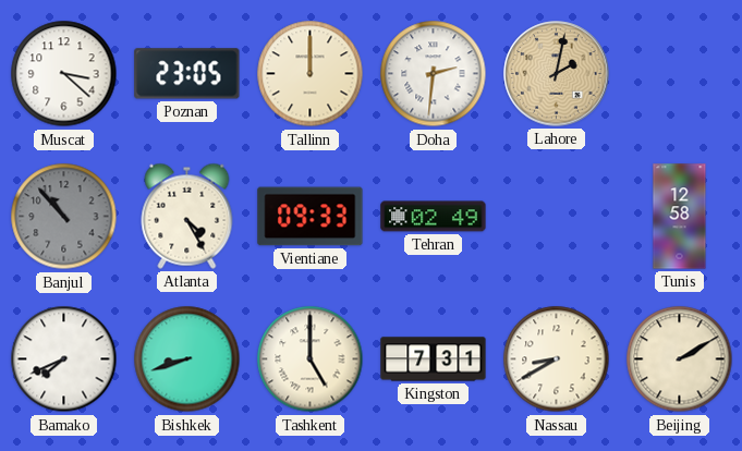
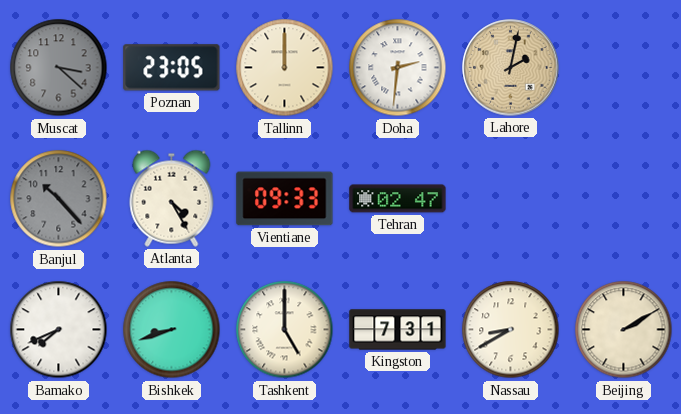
Muscat dial: white -> grey
Banjul: 10:53 -> 10:23
Tehran: 02:49 -> 02:47
Tunis: 12:58 -> none
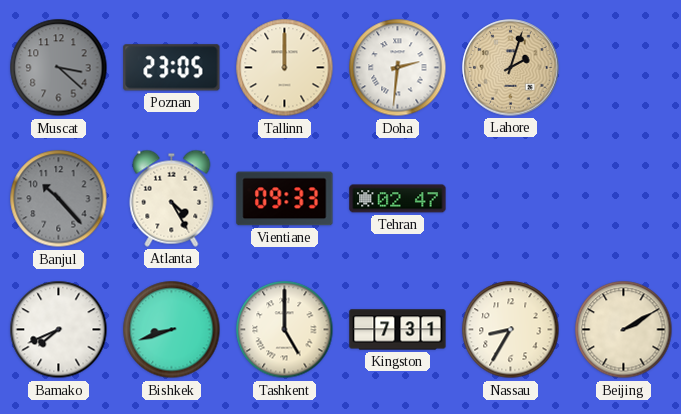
Lahore: 2:02 -> 2:03
Nassau: 8:40 -> 8:35
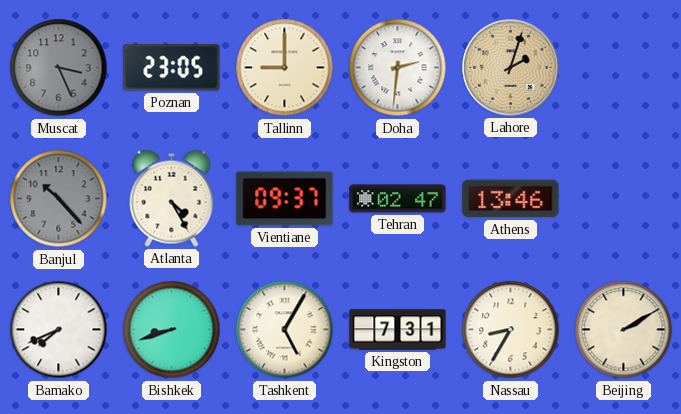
Muscat: 3:22 -> 3:26
Tallinn: 12:00 -> 9:00
Vientiane: 09:33 -> 09:37
Athens: none -> 13:46
Tashkent: 5:00 -> 5:05
